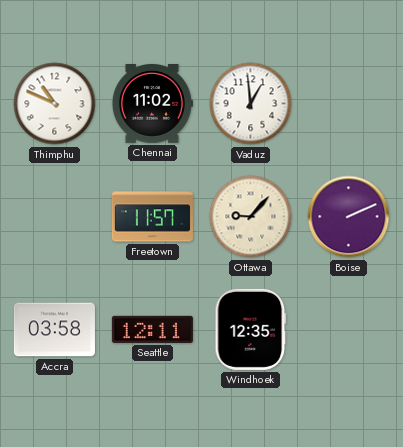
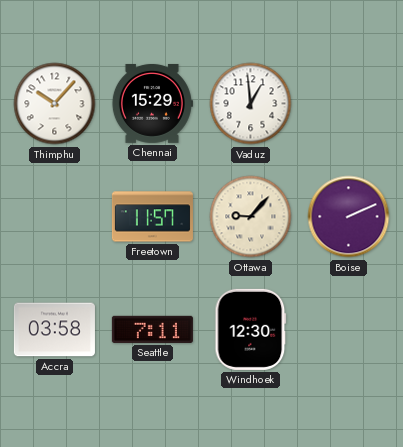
Thimphu: 10:49 -> 10:07
Chennai: 11:02 -> 15:29
Seattle: 12:11 -> 7:11
Windhoek: 12:35 -> 12:30
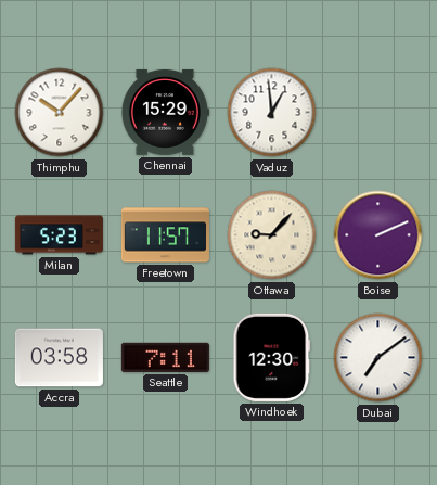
Milan: none -> 5:23
Dubai: none -> 7:09
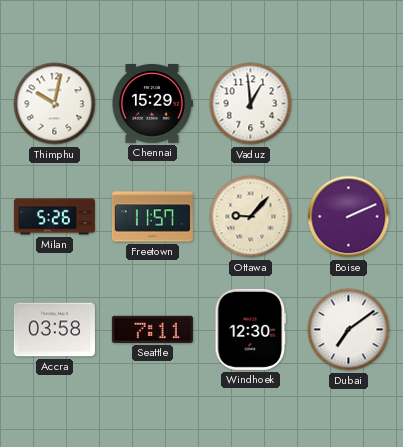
Thimphu: 10:07 -> 10:02
Milan: 5:23 -> 5:26
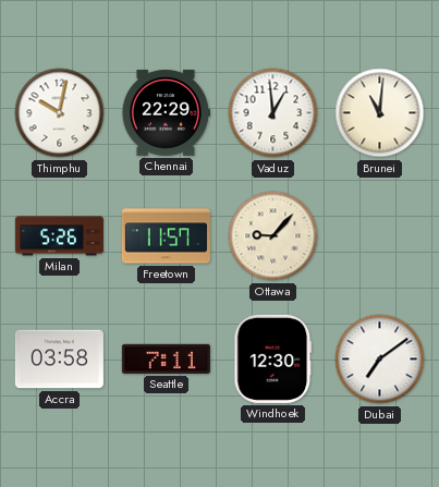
Chennai: 15:29 -> 22:29
Brunei: none -> 11:01
Boise: 2:11 -> none
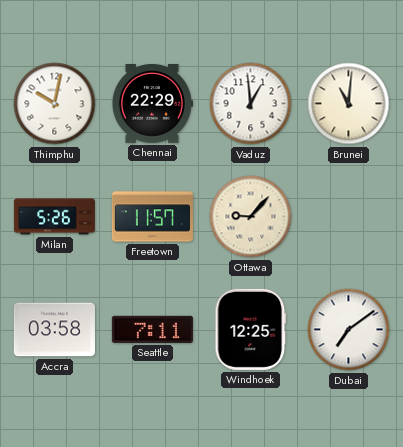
Windhoek: 12:30 -> 12:25
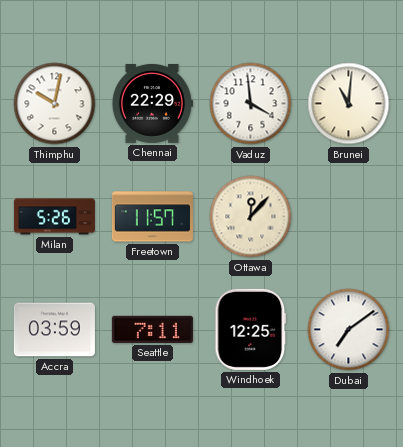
Vaduz: 12:59 -> 3:59
Ottawa: 9:07 -> 12:07
Accra: 03:58 -> 03:59
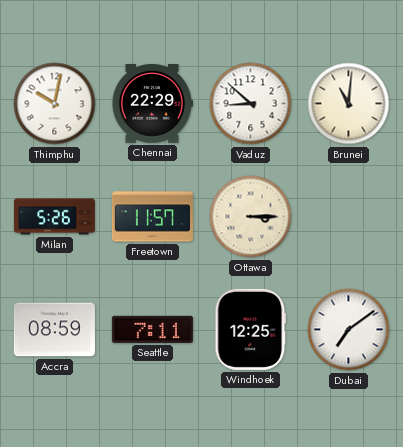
Vaduz: 3:59 -> 8:52
Ottawa: 12:07 -> 3:15
Accra: 03:59 -> 08:59
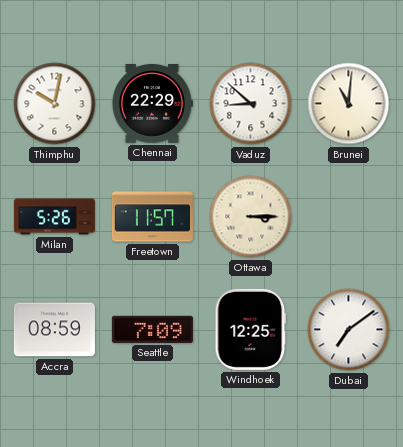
Seattle: 7:11 -> 7:09
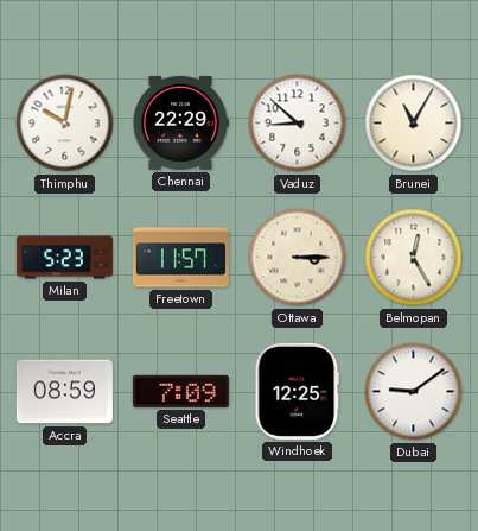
Brunei: 11:01 -> 11:05
Milan: 5:26 -> 5:23
Belmopan: none -> 12:25
Dubai: 7:09 -> 9:09
